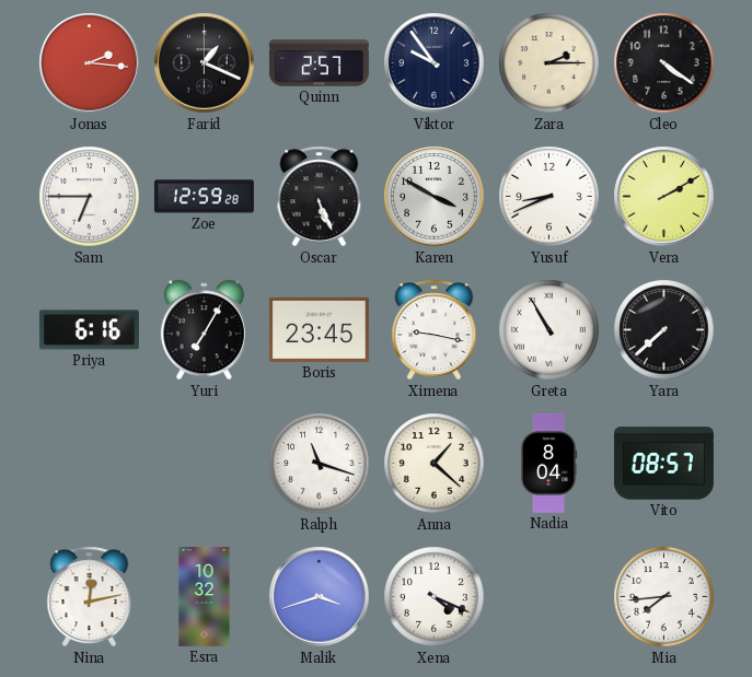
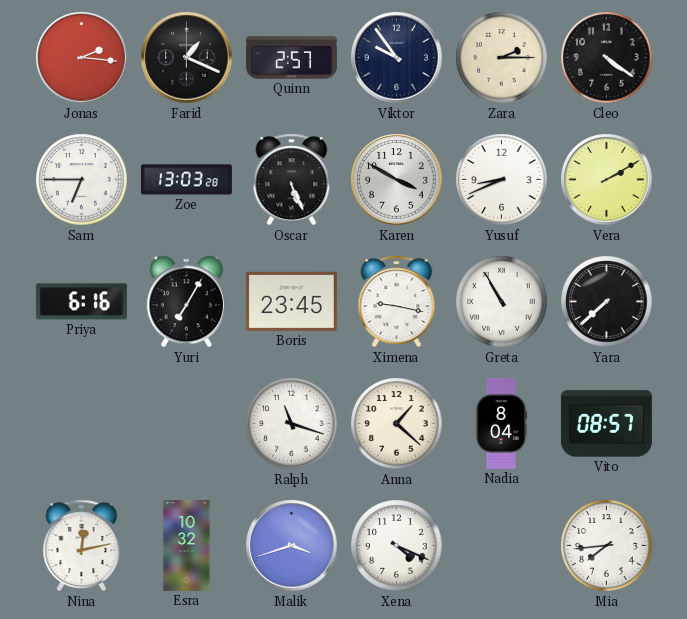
Zoe: 12:59 -> 13:03
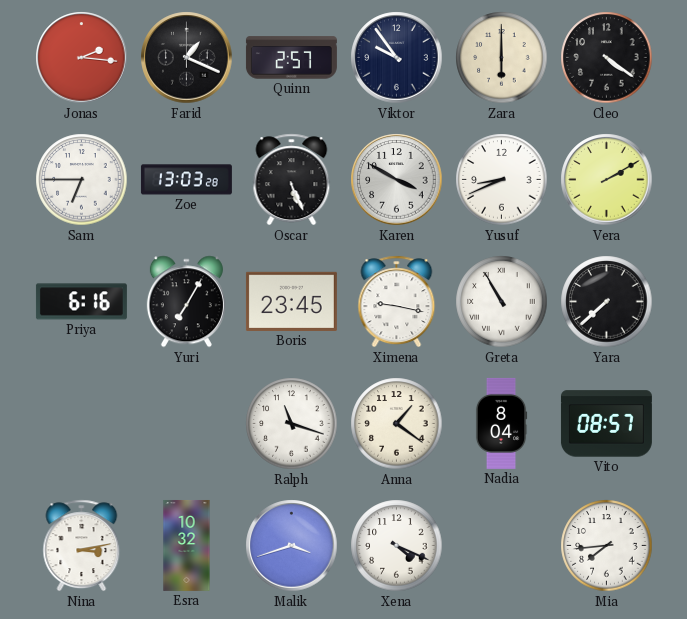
Zara: 2:15 -> 6:00
Anna: 1:22 -> 1:21
Nina: 12:13 -> 3:13
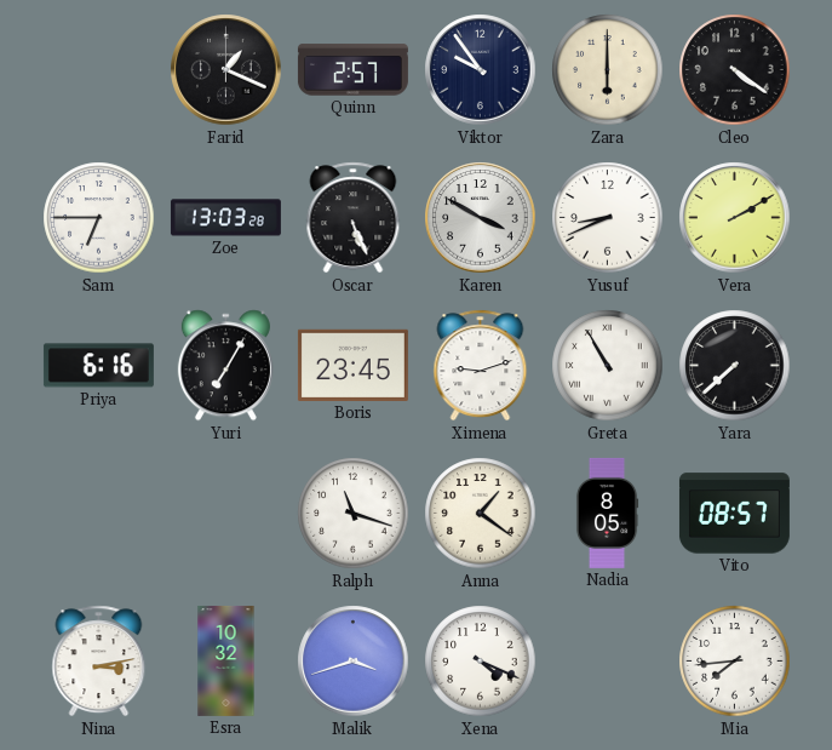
Jonas: 2:16 -> none
Ximena: 9:17 -> 9:12
Nadia: 8:04 -> 8:05
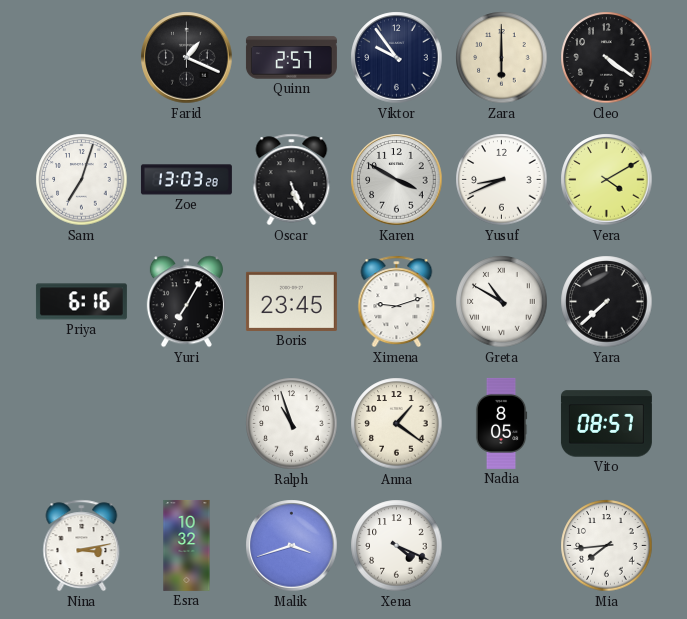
Sam: 6:45 -> 7:03
Vera: 2:10 -> 4:10
Greta: 10:55 -> 10:50
Ralph: 11:18 -> 10:57
